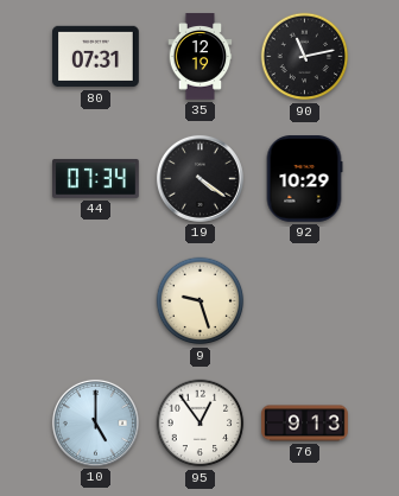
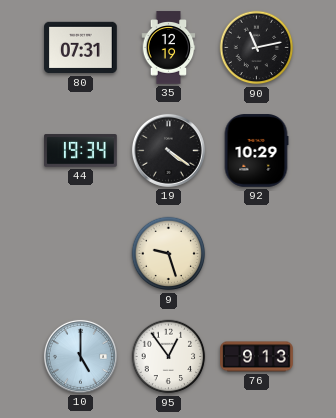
44: 07:34 -> 19:34
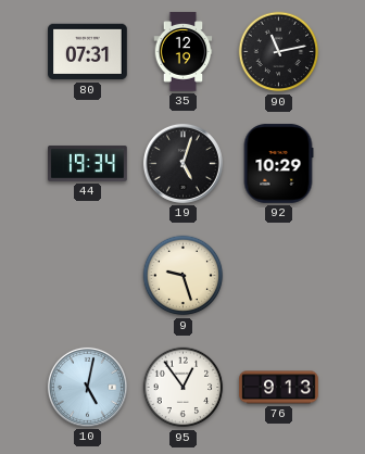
19: 4:21 -> 5:03
10: 5:00 -> 5:02
